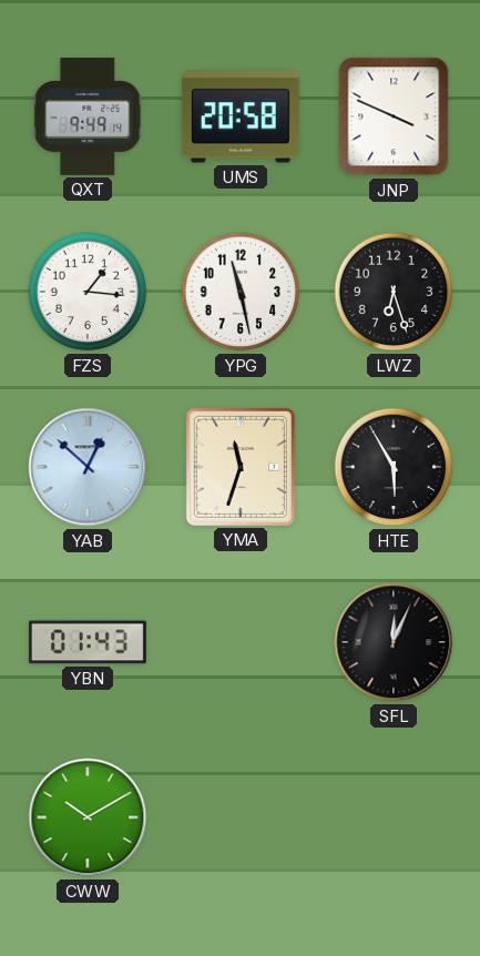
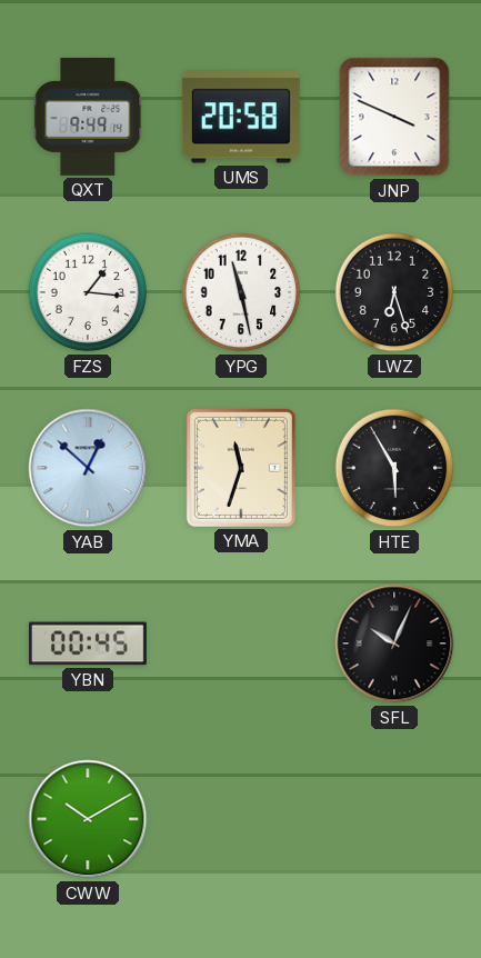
YBN: 01:43 -> 00:45
SFL: 12:04 -> 10:04
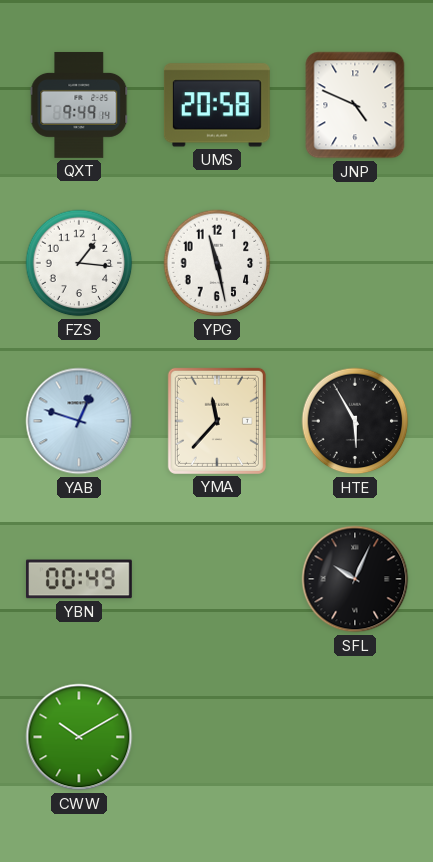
JNP: 3:49 -> 4:49
LWZ: 6:27 -> none
YAB: 12:52 -> 12:48
YMA: 11:33 -> 11:37
YBN: 00:45 -> 00:49
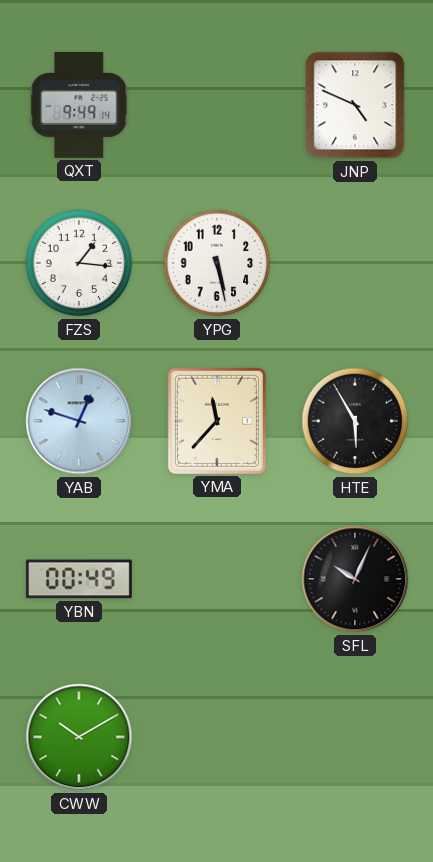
UMS: 20:58 -> none
YPG: 11:28 -> 5:28
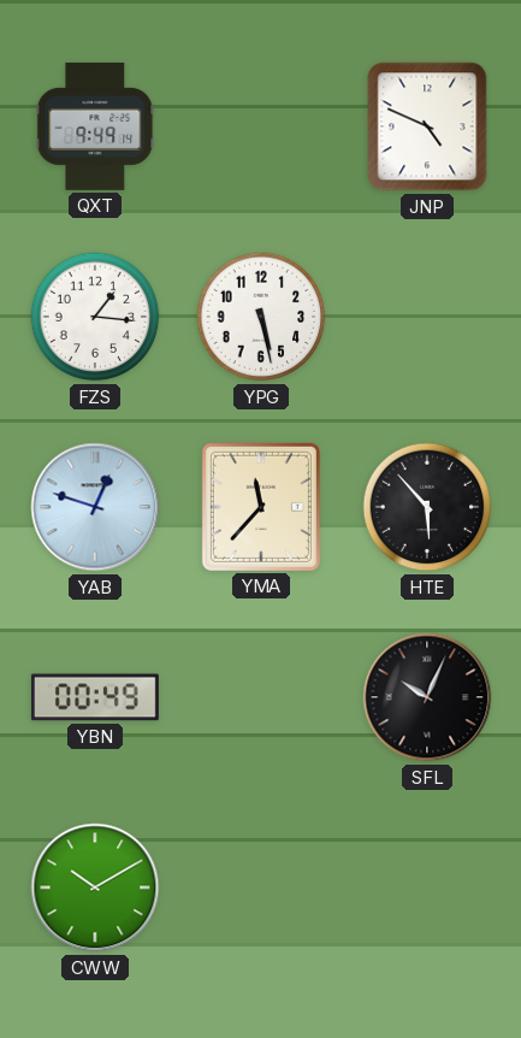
HTE: 5:55 -> 5:53
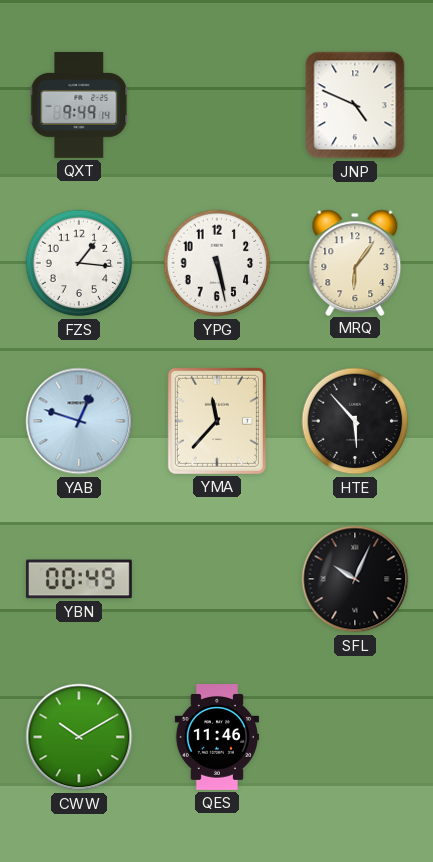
MRQ: none -> 6:06
QES: none -> 11:46
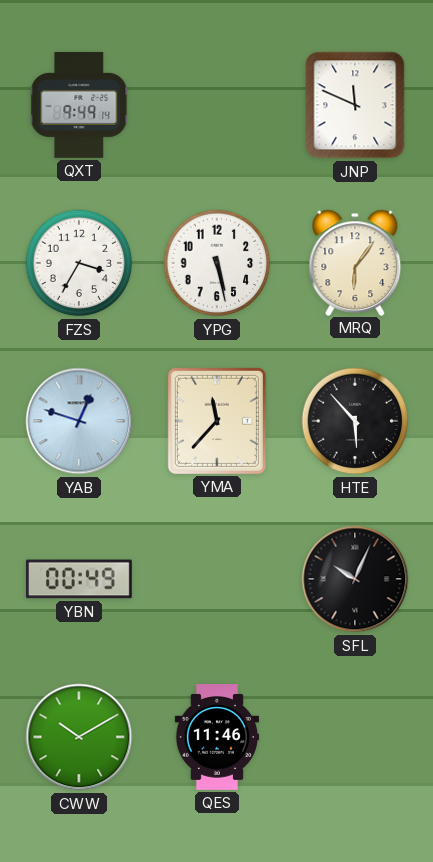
JNP: 4:49 -> 11:49
FZS: 1:16 -> 3:35
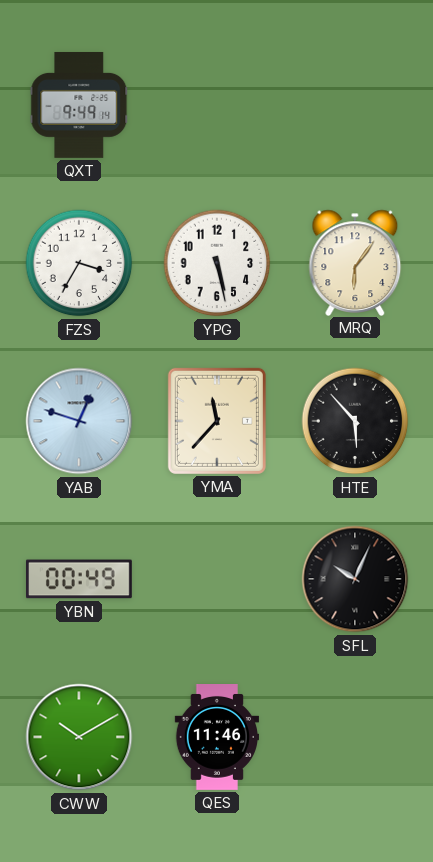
JNP: 11:49 -> none
